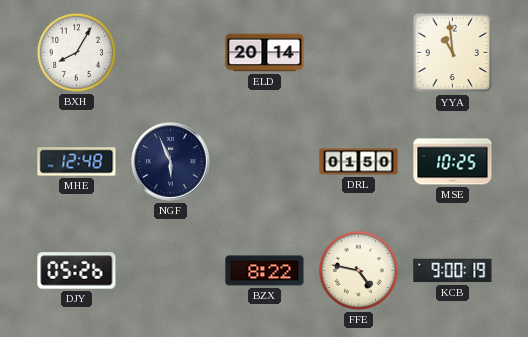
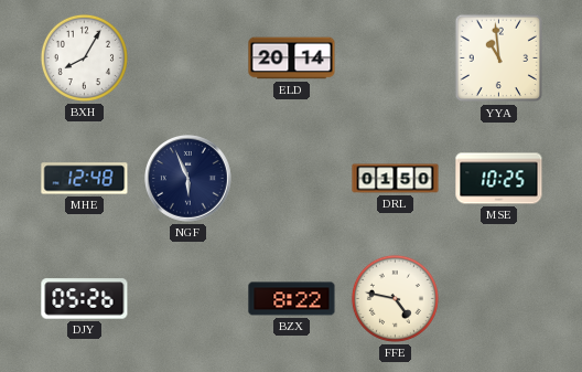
KCB: 9:00 -> none
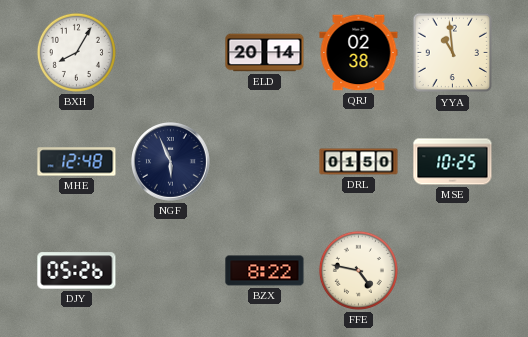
QRJ: none -> 02:38
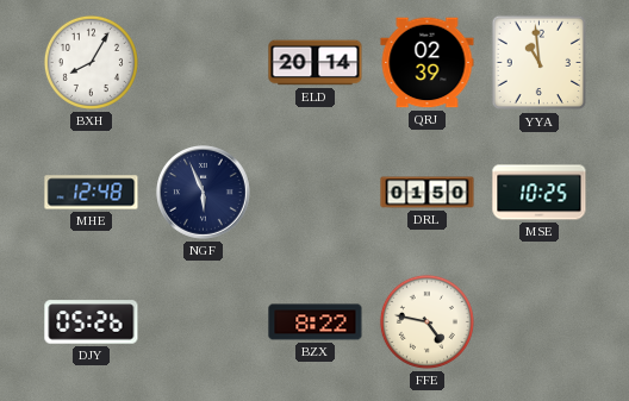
QRJ: 02:38 -> 02:39
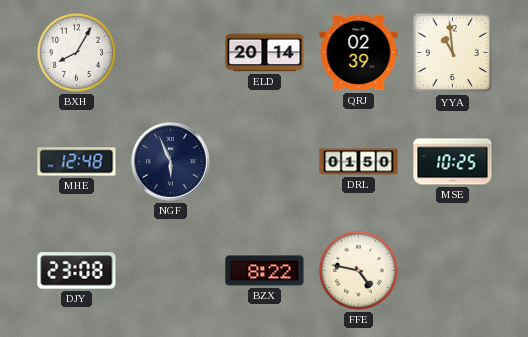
DJY: 05:26 -> 23:08
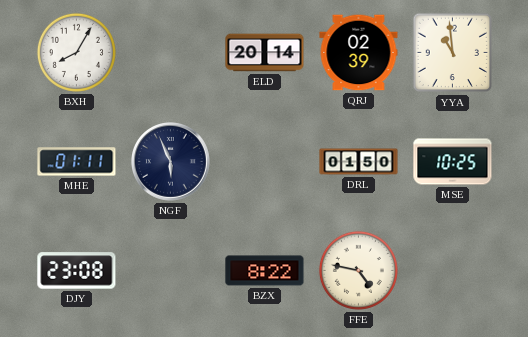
MHE: 12:48 -> 01:11
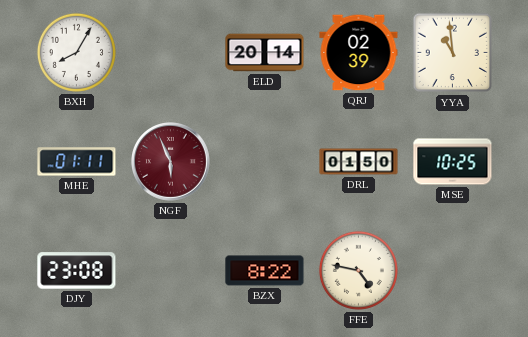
NGF dial: navy -> burgundy
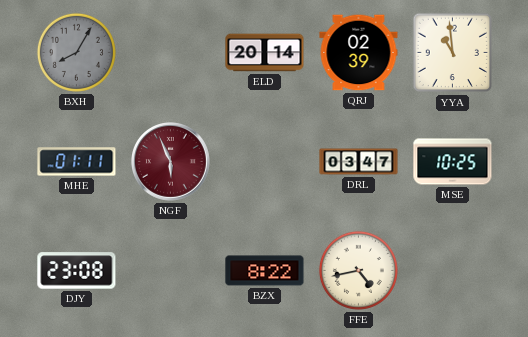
BXH dial: white -> grey
DRL: 01:50 -> 03:47
FFE: 4:47 -> 4:43
